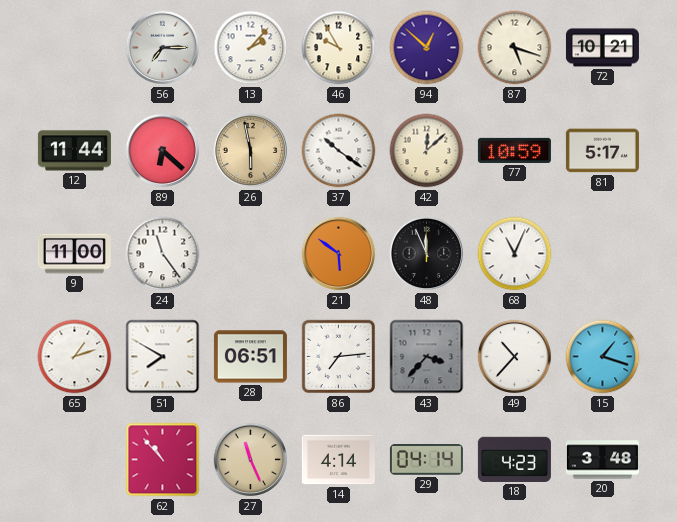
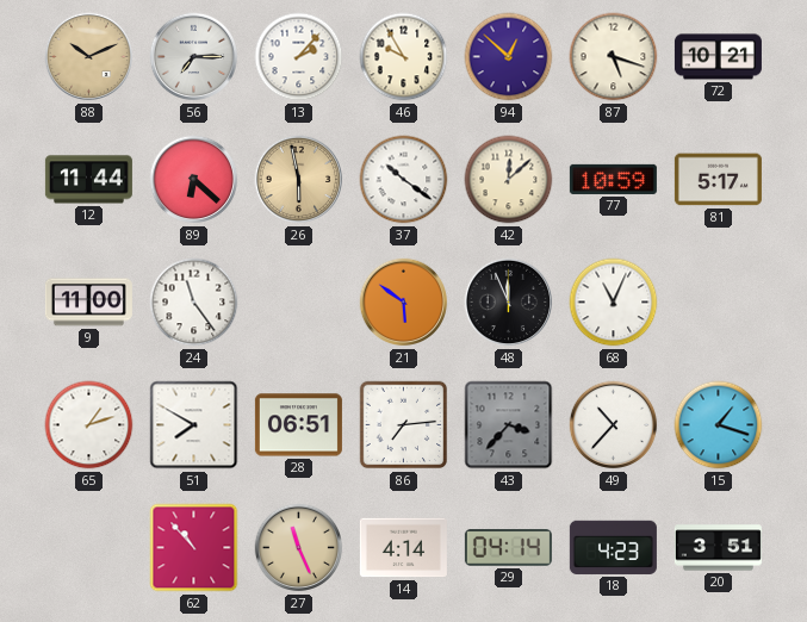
88: none -> 10:11
20: 3:48 -> 3:51
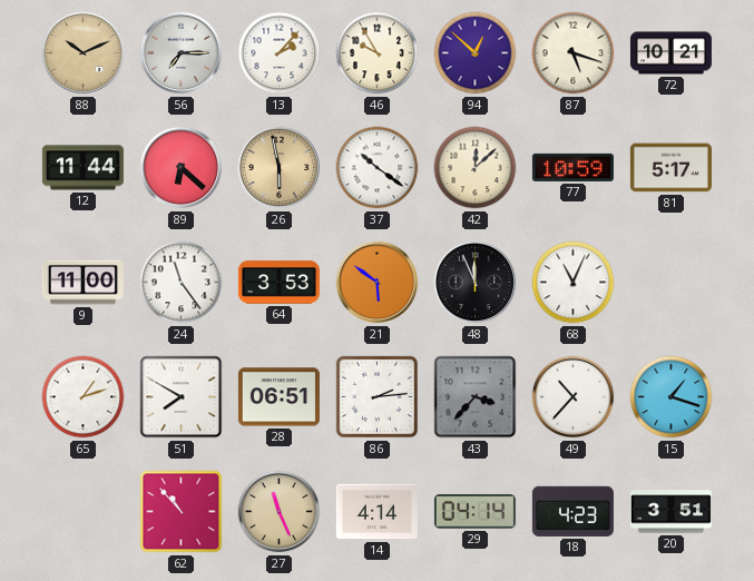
64: none -> 3:53
86: 7:14 -> 2:14
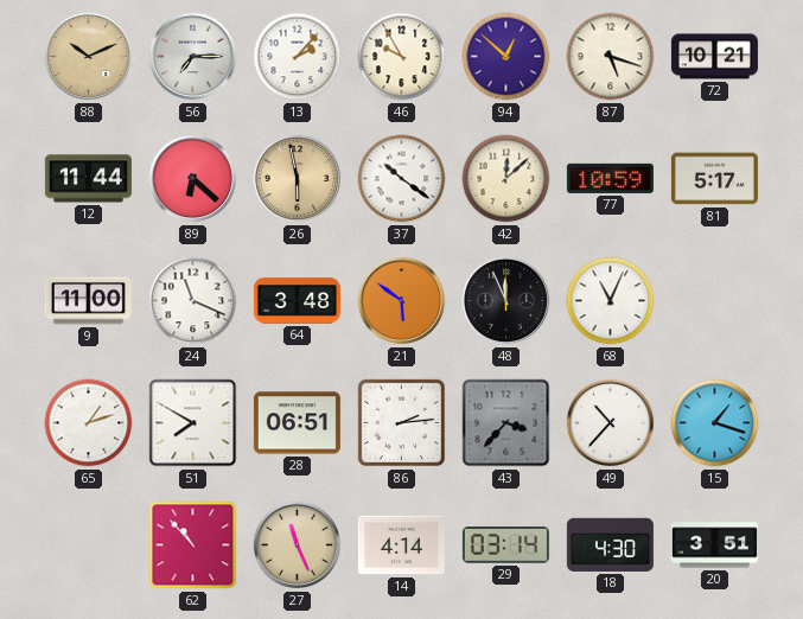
24: 11:24 -> 11:19
64: 3:53 -> 3:48
29: 04:14 -> 03:14
18: 4:23 -> 4:30
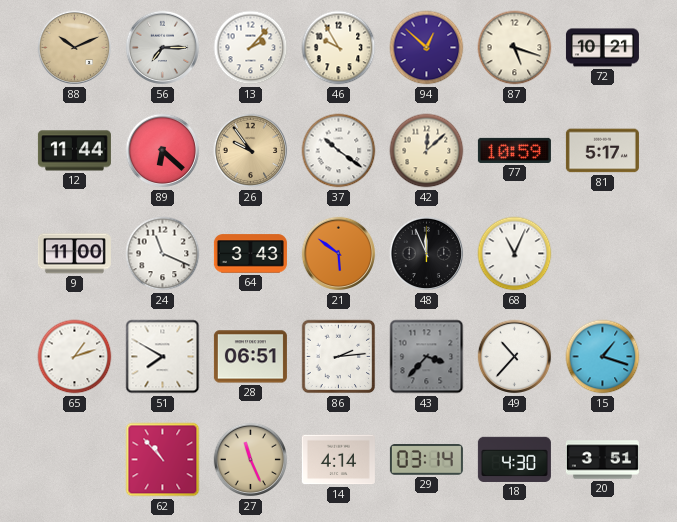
26: 5:58 -> 9:54
64: 3:48 -> 3:43
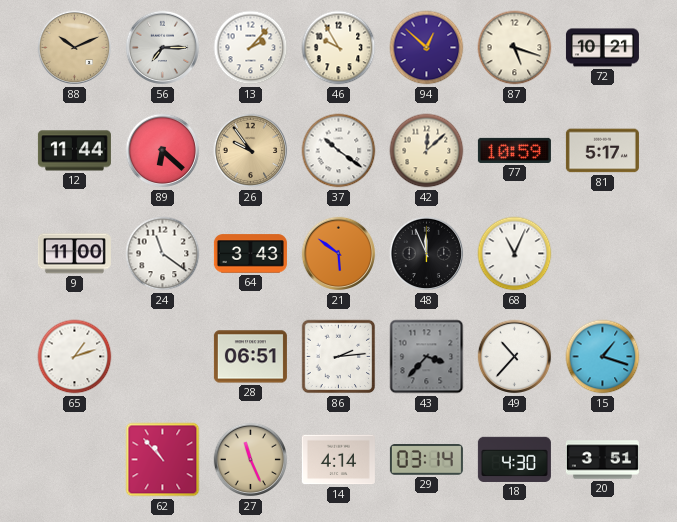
24: 11:19 -> 11:21
51: 7:50 -> none
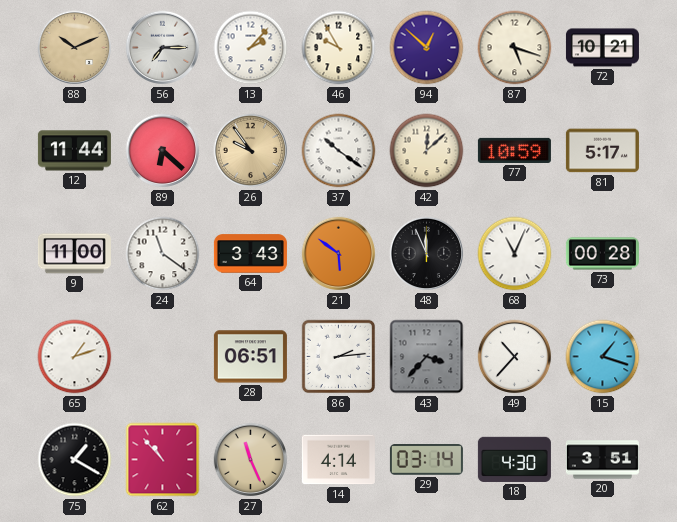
73: none -> 00:28
75: none -> 1:20
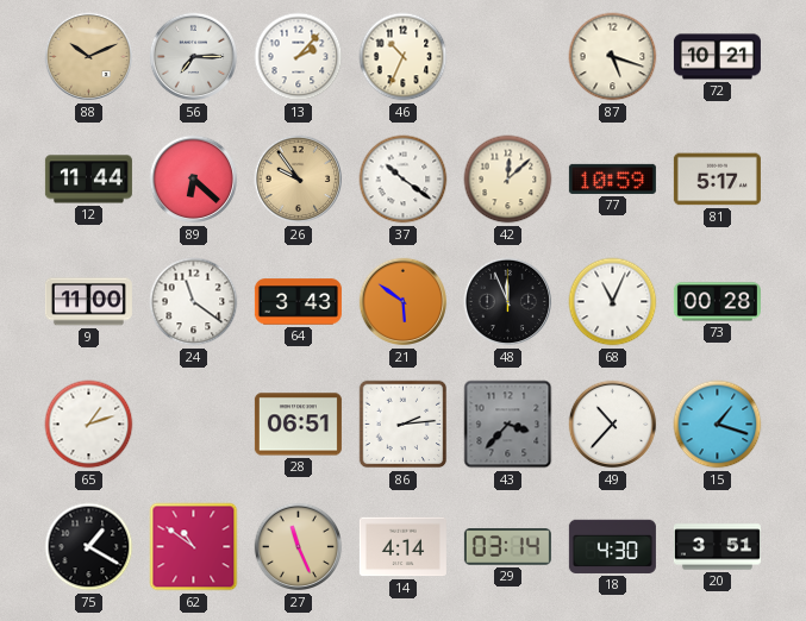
46: 9:55 -> 10:34
94: 12:52 -> none
62: 10:53 -> 10:51
